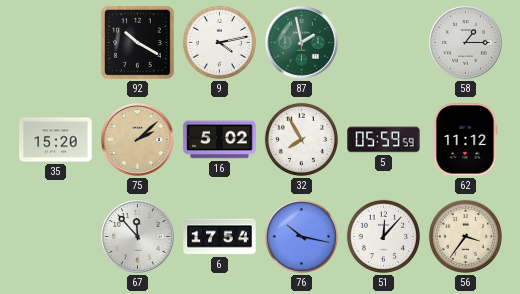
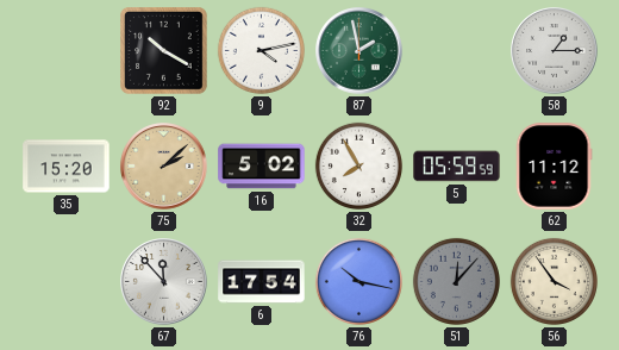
51 dial: white -> grey
56: 3:36 -> 3:54
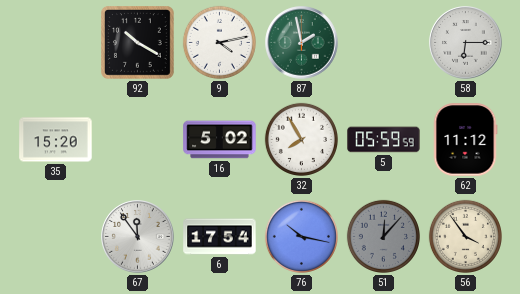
58: 1:15 -> 6:15
75: 2:08 -> none
67: 11:53 -> 11:54
